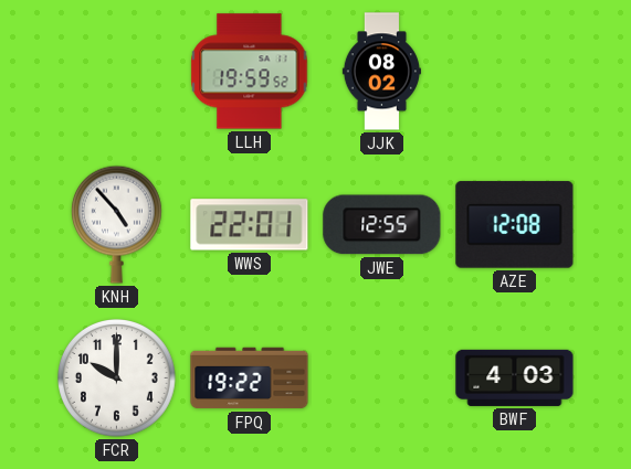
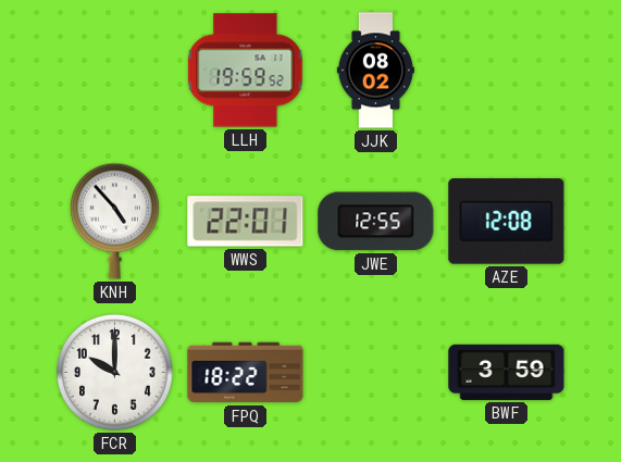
FPQ: 19:22 -> 18:22
BWF: 4:03 -> 3:59
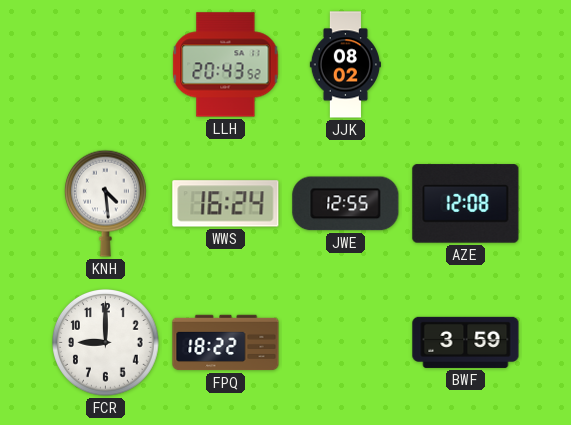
LLH: 19:59 -> 20:43
KNH: 4:53 -> 4:29
WWS: 22:01 -> 16:24
FCR: 10:00 -> 9:00
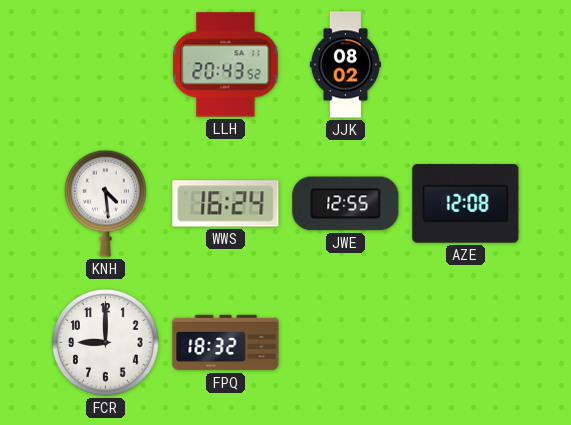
FPQ: 18:22 -> 18:32
BWF: 3:59 -> none
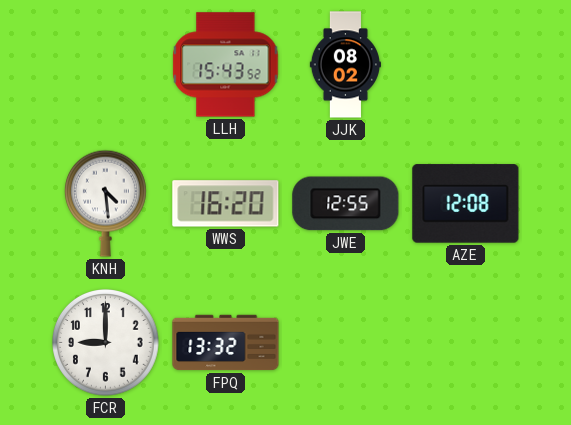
LLH: 20:43 -> 15:43
WWS: 16:24 -> 16:20
FPQ: 18:32 -> 13:32
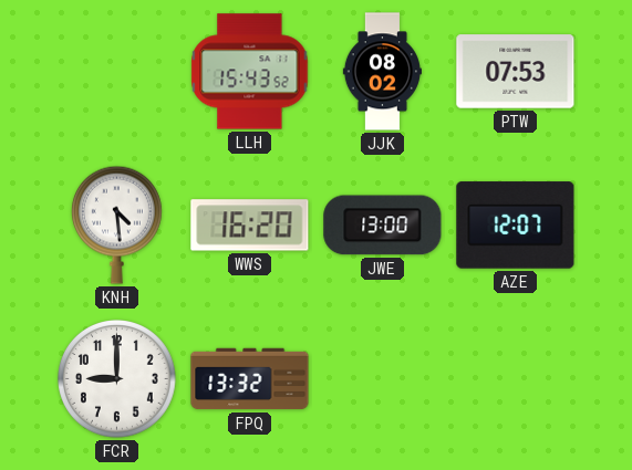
PTW: none -> 07:53
JWE: 12:55 -> 13:00
AZE: 12:08 -> 12:07
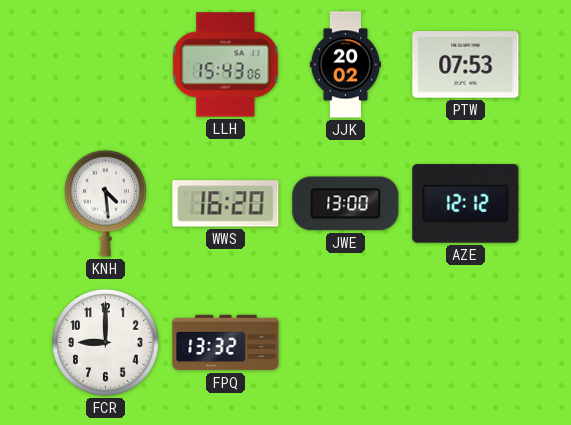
LLH: 15:43:52 -> 15:43:06
JJK: 08:02 -> 20:02
AZE: 12:07 -> 12:12
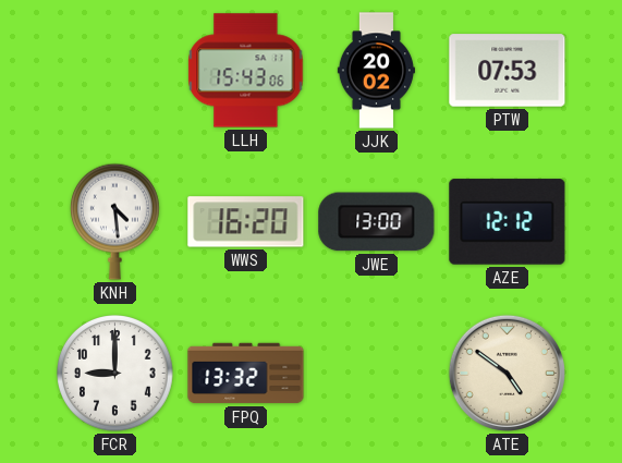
ATE: none -> 4:51
